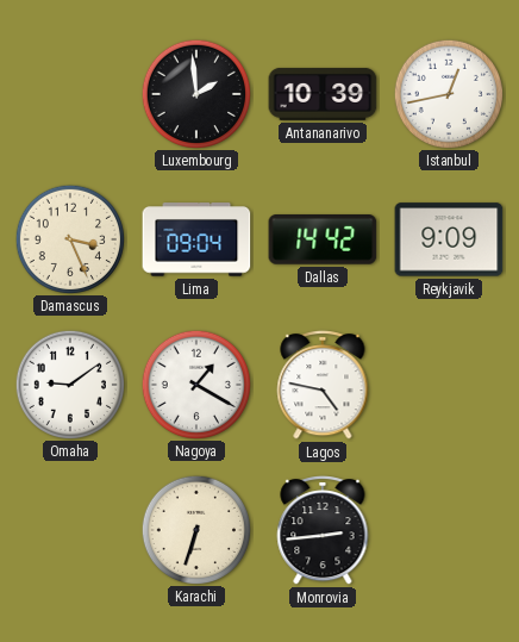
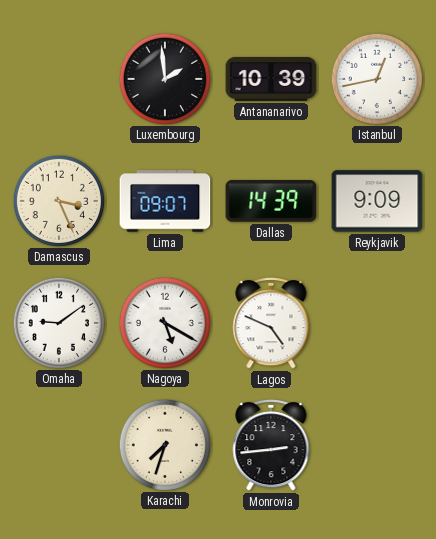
Lima: 09:04 -> 09:07
Dallas: 14:42 -> 14:39
Nagoya: 1:20 -> 5:20
Lagos: 4:47 -> 4:49
Karachi: 6:33 -> 7:33
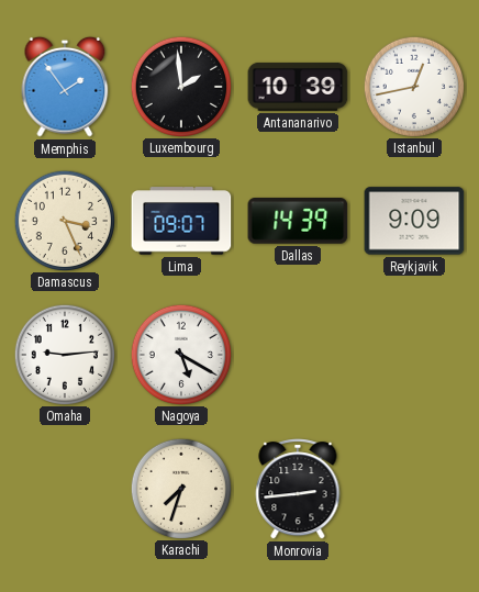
Memphis: none -> 1:54
Omaha: 9:09 -> 9:14
Lagos: 4:49 -> none
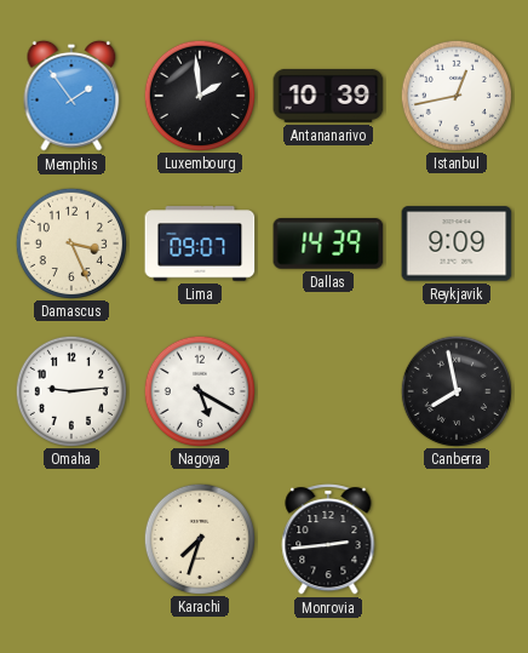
Canberra: none -> 7:58
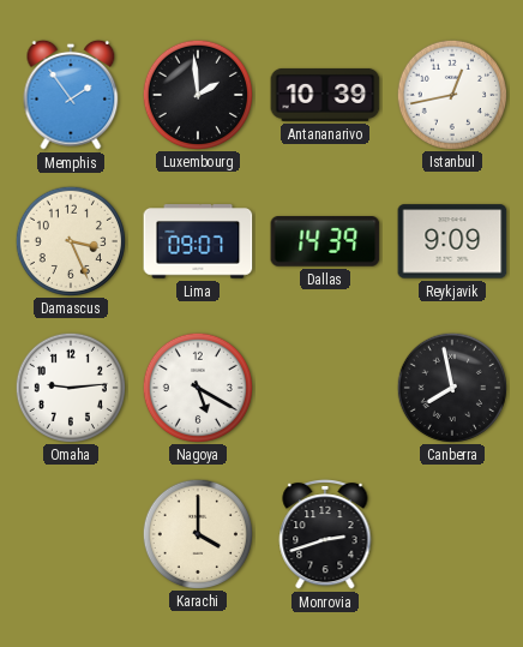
Karachi: 7:33 -> 4:00
Monrovia: 2:44 -> 2:42
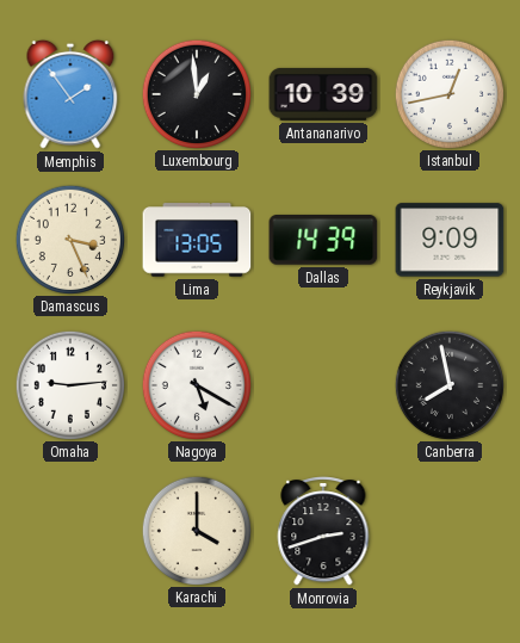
Luxembourg: 1:59 -> 12:59
Lima: 09:07 -> 13:05
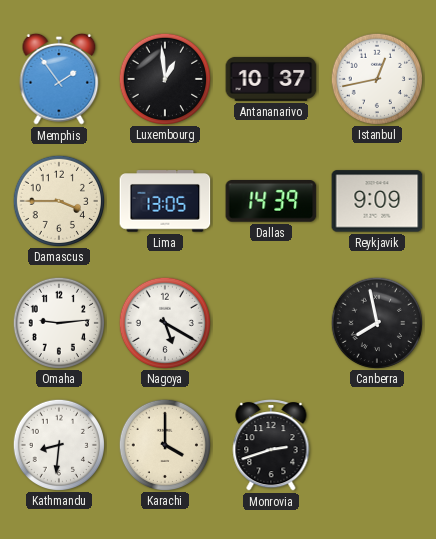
Antananarivo: 10:39 -> 10:37
Damascus: 3:26 -> 3:45
Kathmandu: none -> 8:31
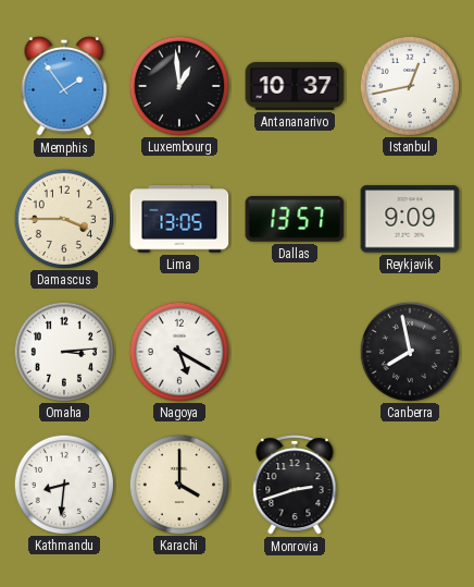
Dallas: 14:39 -> 13:57
Omaha: 9:14 -> 3:14
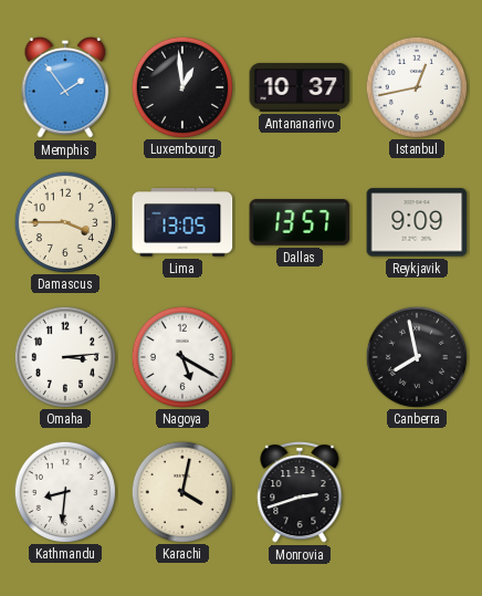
Karachi: 4:00 -> 4:02
